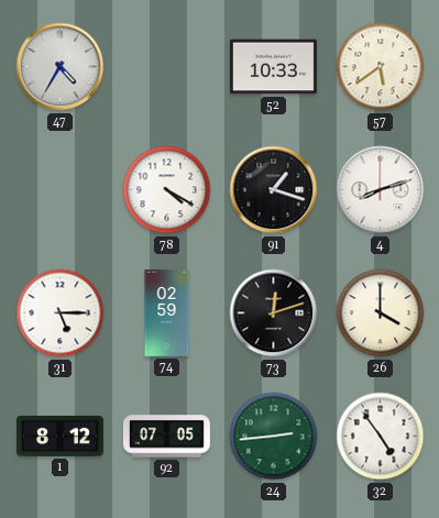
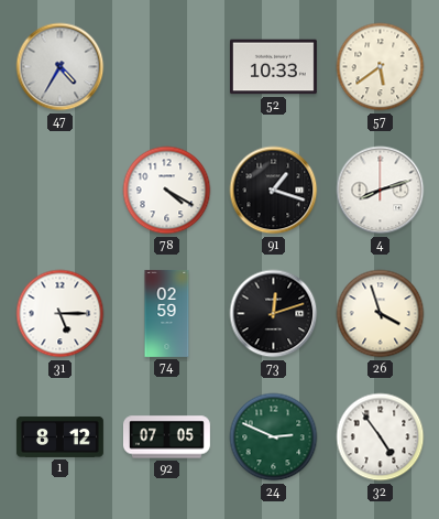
26: 4:00 -> 3:57
24: 2:44 -> 2:49
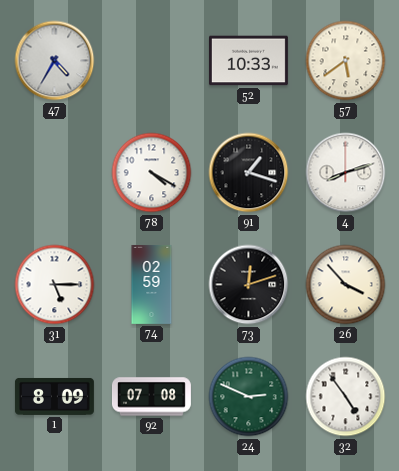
26: 3:57 -> 3:53
1: 8:12 -> 8:09
92: 07:05 -> 07:08
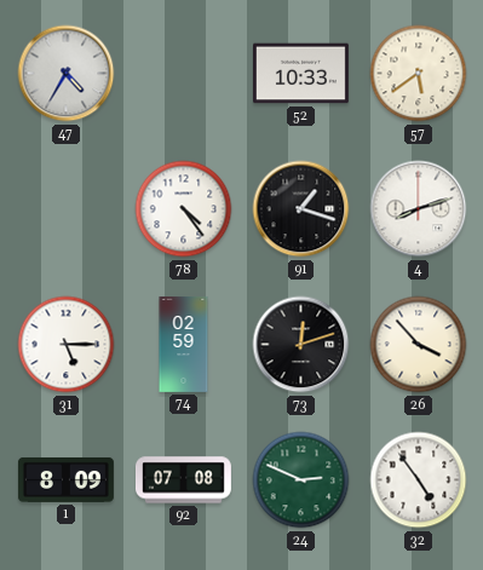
78: 4:20 -> 4:24
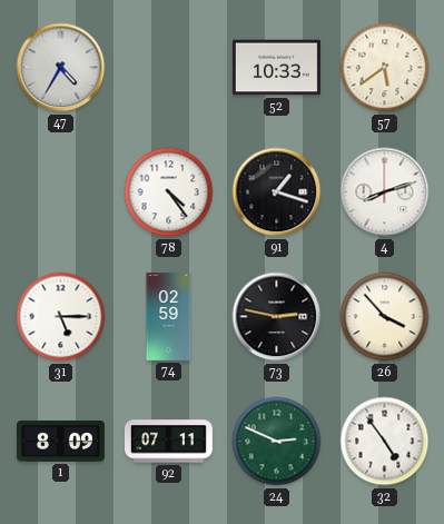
73: 12:12 -> 2:47
92: 07:08 -> 07:11
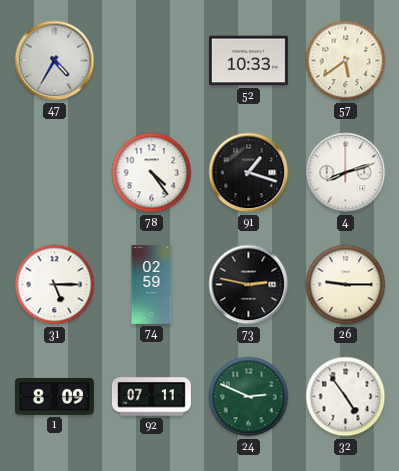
26: 3:53 -> 9:15
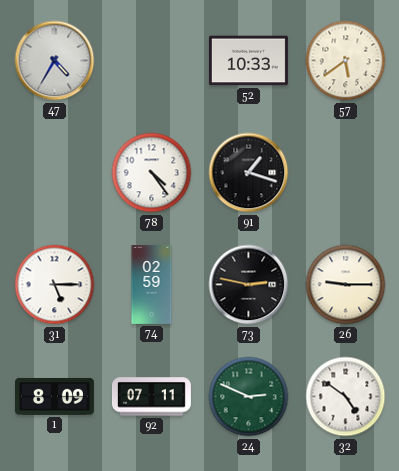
4: 8:12 -> none
32: 4:54 -> 4:51
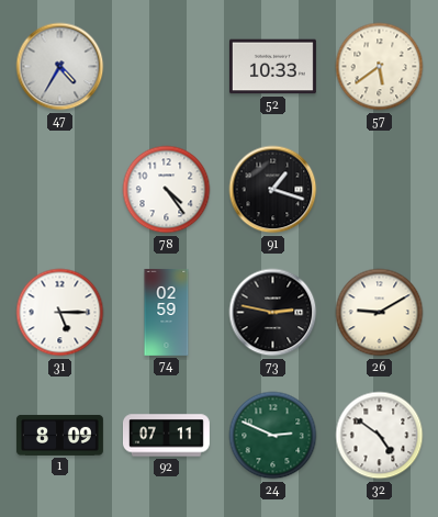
26: 9:15 -> 9:10
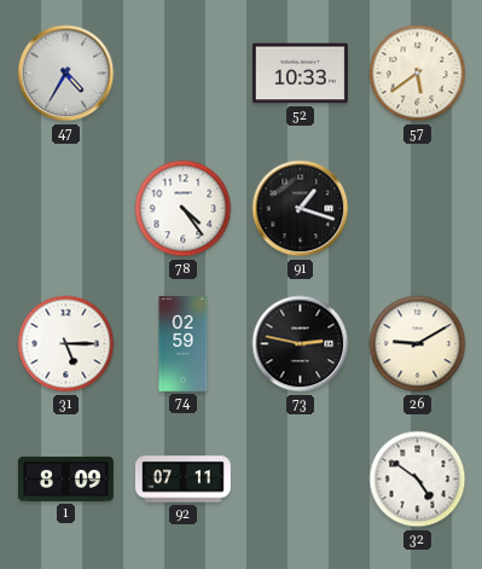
24: 2:49 -> none
